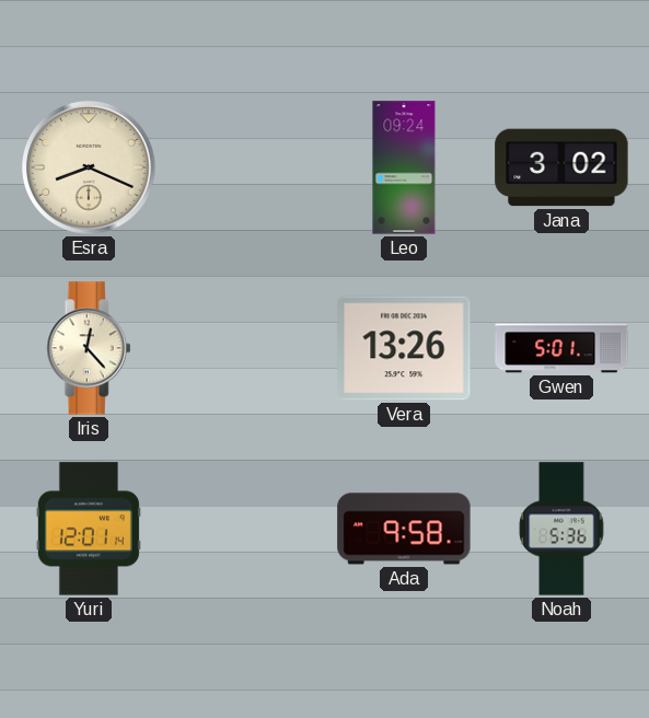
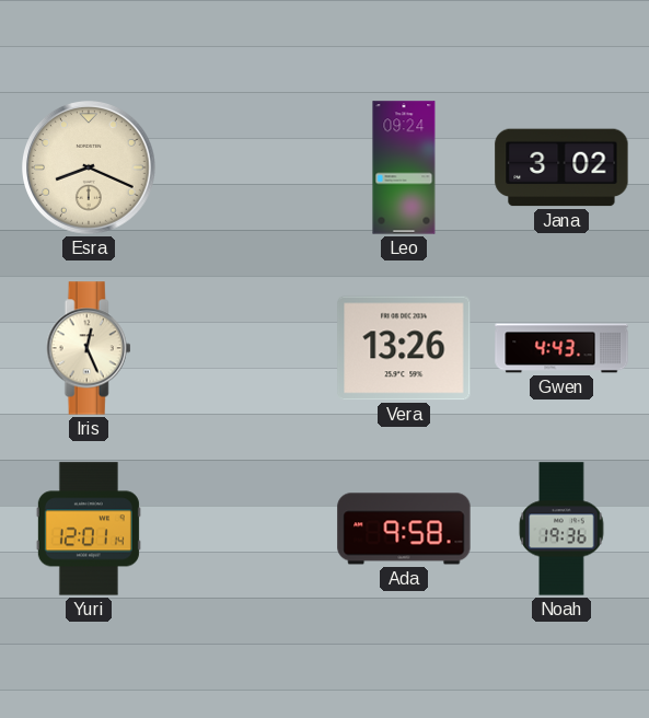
Iris: 12:23 -> 12:26
Gwen: 5:01 -> 4:43
Noah: 5:36 -> 19:36
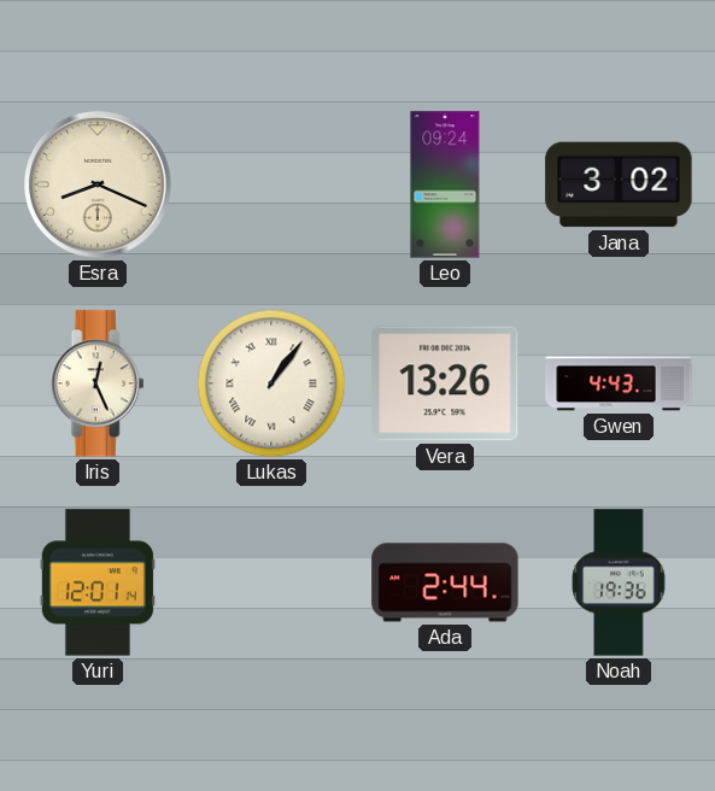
Lukas: none -> 1:06
Ada: 9:58 -> 2:44
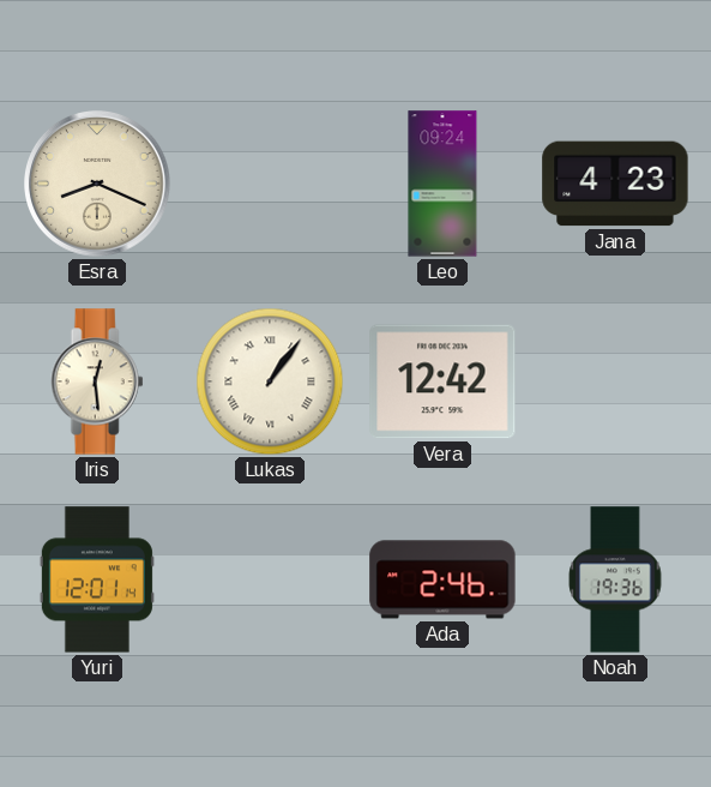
Jana: 3:02 -> 4:23
Iris: 12:26 -> 12:29
Vera: 13:26 -> 12:42
Gwen: 4:43 -> none
Ada: 2:44 -> 2:46
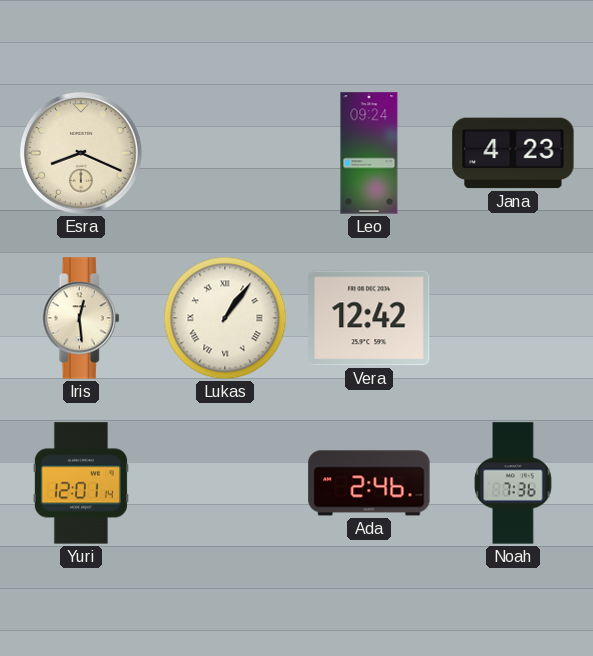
Noah: 19:36 -> 7:36
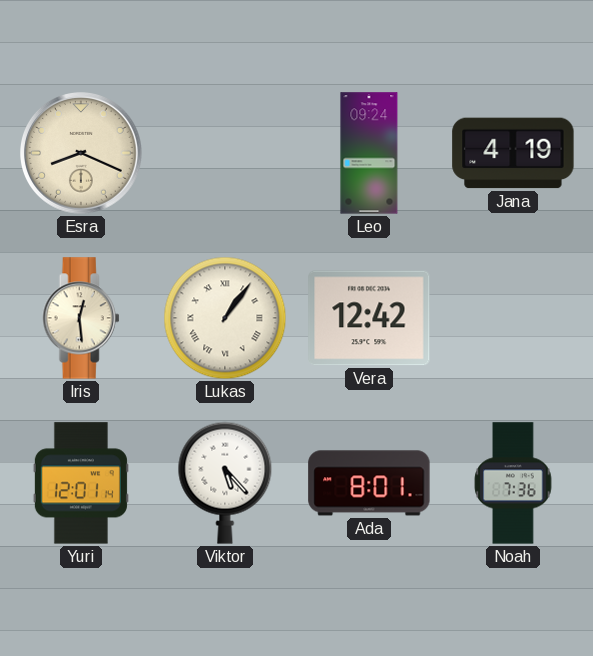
Jana: 4:23 -> 4:19
Viktor: none -> 5:23
Ada: 2:46 -> 8:01
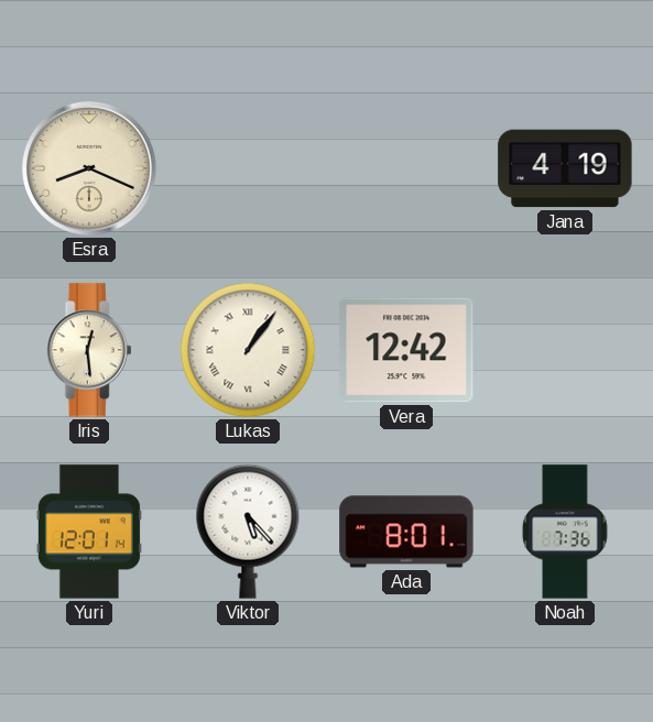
Leo: 09:24 -> none
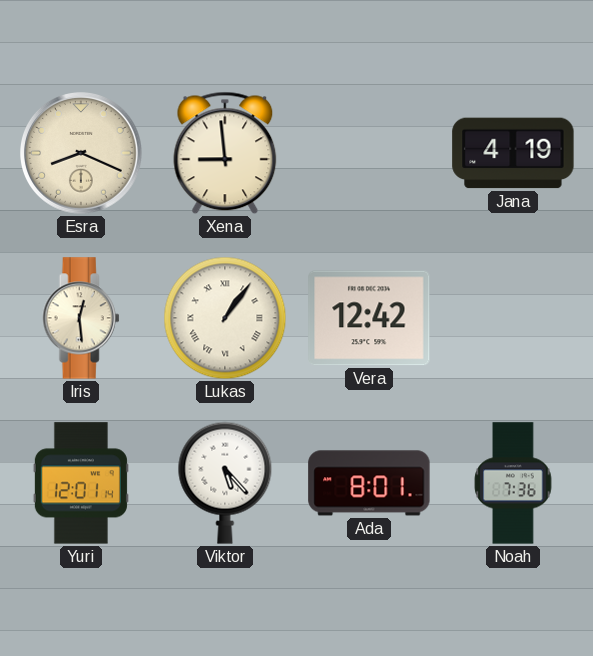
Xena: none -> 8:59
